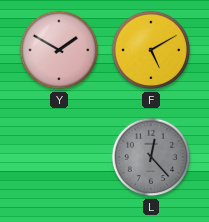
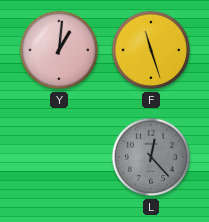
Y: 1:50 -> 1:01
F: 5:10 -> 11:27
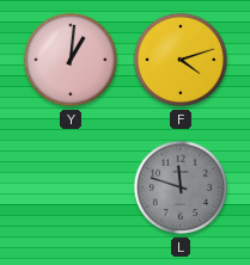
F: 11:27 -> 4:12
L: 12:23 -> 11:48
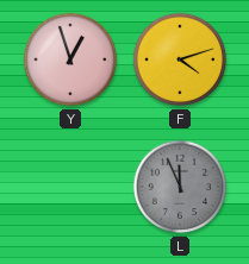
Y: 1:01 -> 12:57
L: 11:48 -> 11:56
